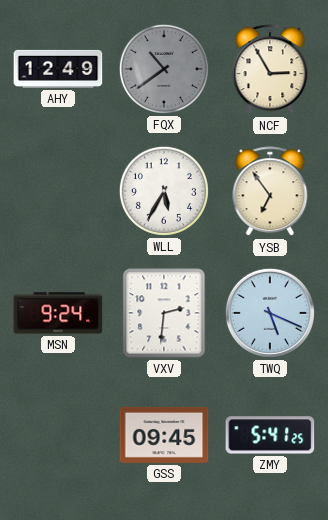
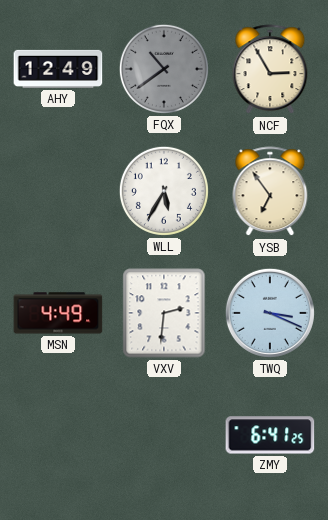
MSN: 9:24 -> 4:49
TWQ: 5:19 -> 3:19
GSS: 09:45 -> none
ZMY: 5:41 -> 6:41
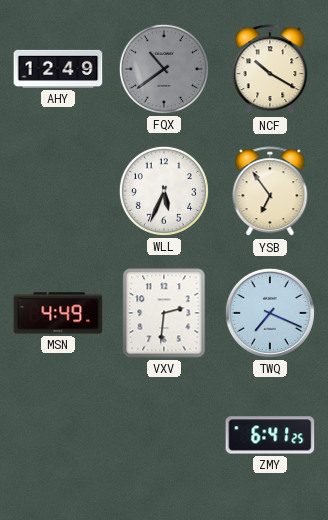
NCF: 2:55 -> 10:20
WLL: 5:35 -> 5:34
TWQ: 3:19 -> 7:19
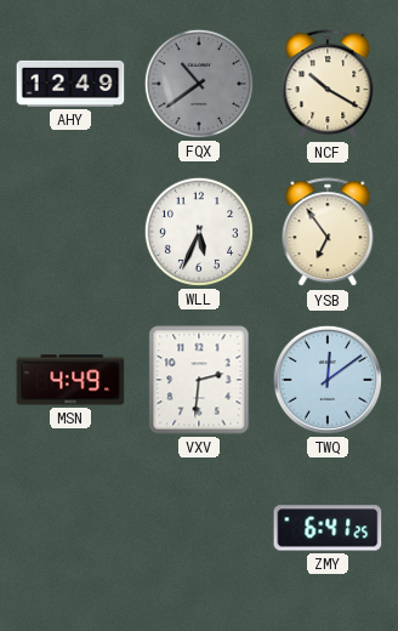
TWQ: 7:19 -> 12:09
